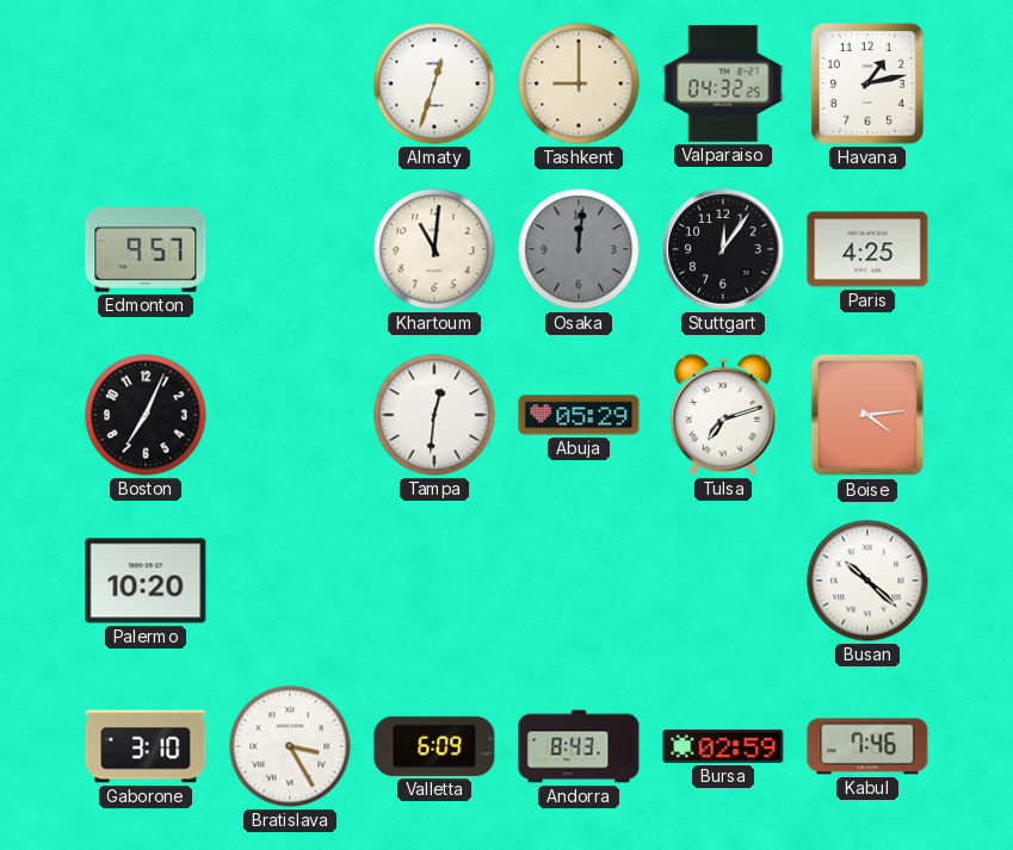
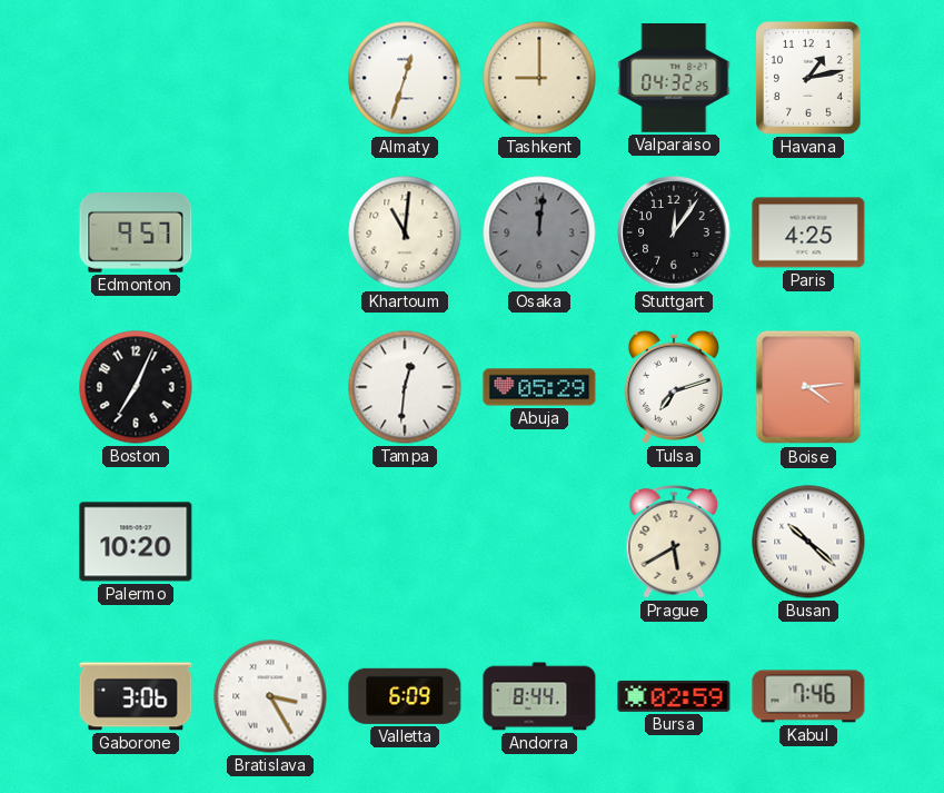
Prague: none -> 5:40
Gaborone: 3:10 -> 3:06
Andorra: 8:43 -> 8:44
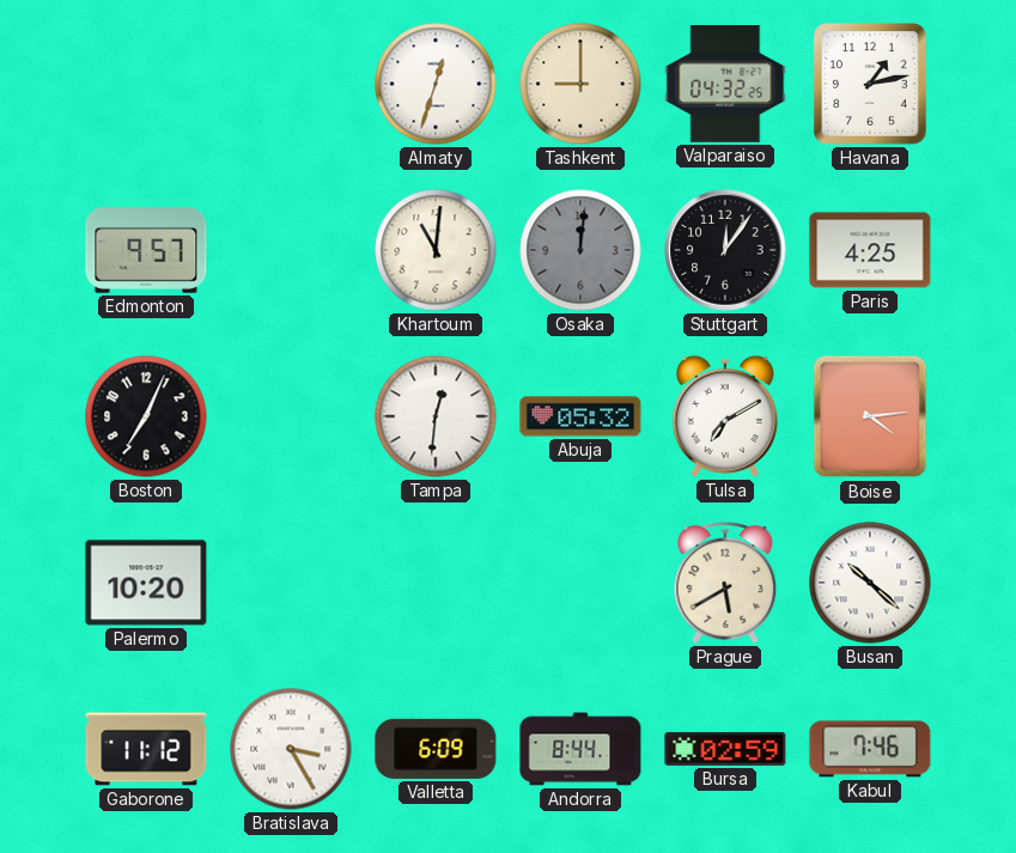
Abuja: 05:29 -> 05:32
Tulsa: 7:12 -> 7:10
Gaborone: 3:06 -> 11:12
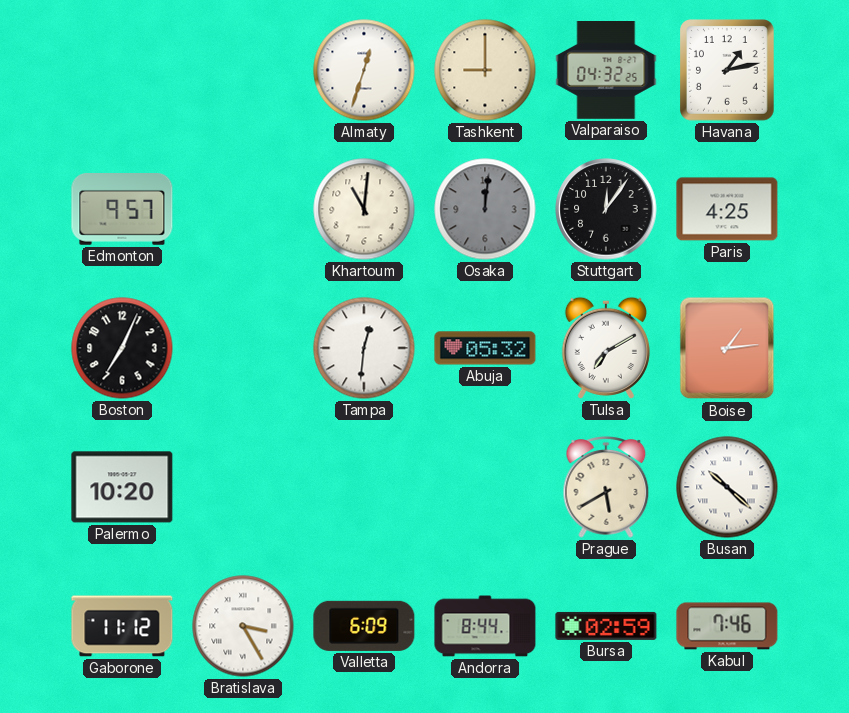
Boise: 4:14 -> 1:14
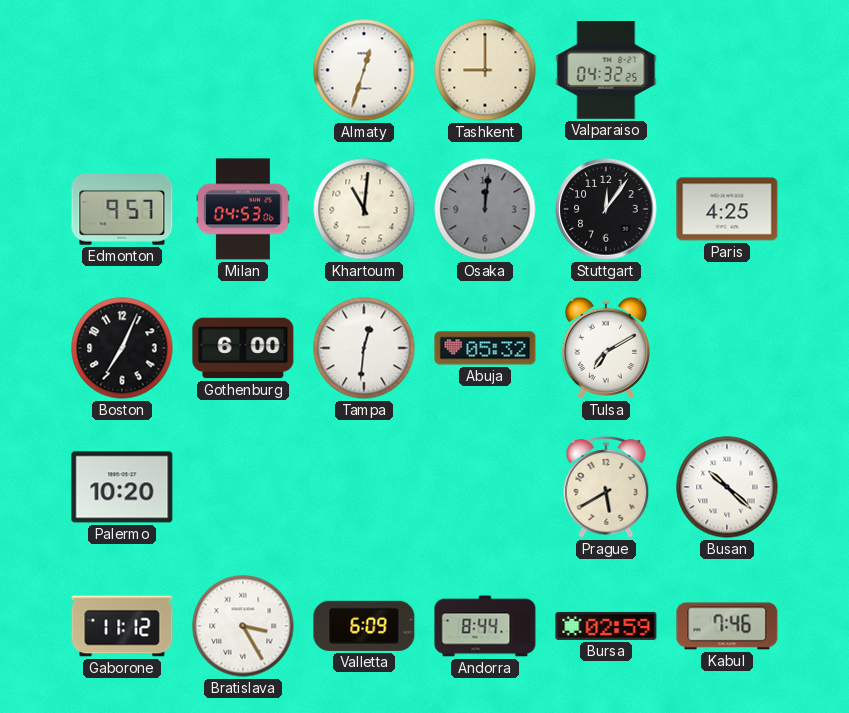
Havana: 1:13 -> none
Milan: none -> 04:53
Gothenburg: none -> 6:00
Boise: 1:14 -> none
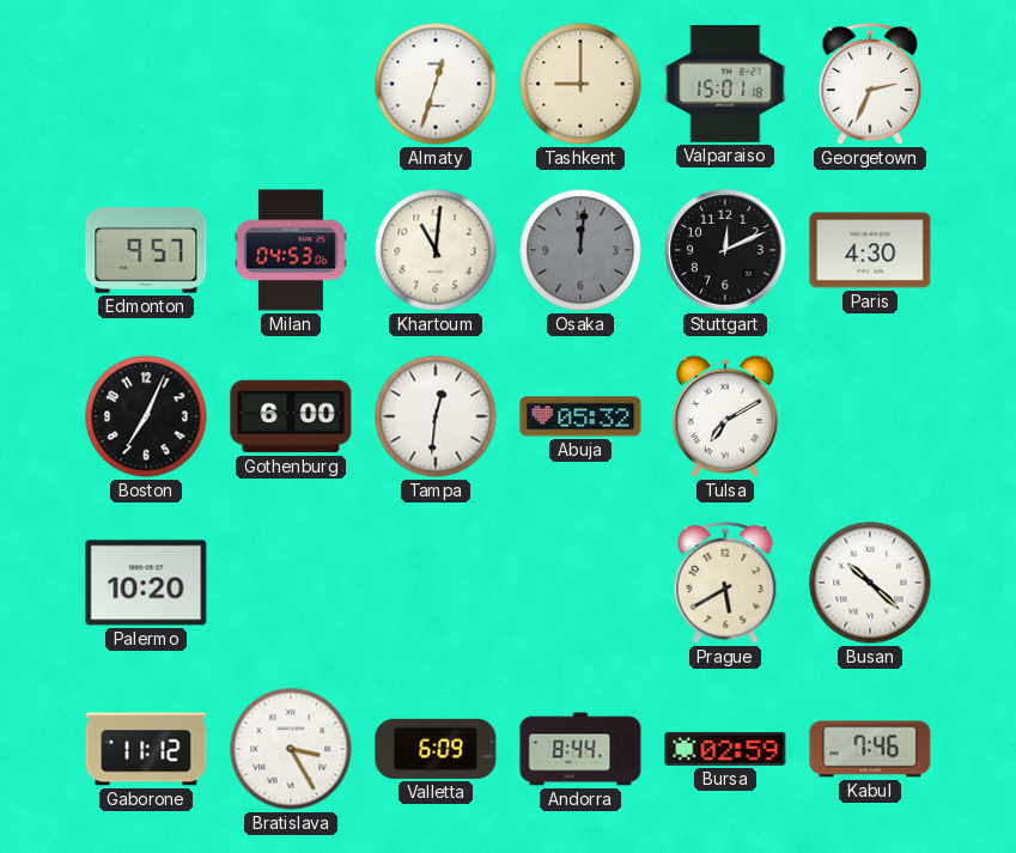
Valparaiso: 04:32 -> 15:01
Georgetown: none -> 2:34
Stuttgart: 12:06 -> 12:11
Paris: 4:25 -> 4:30
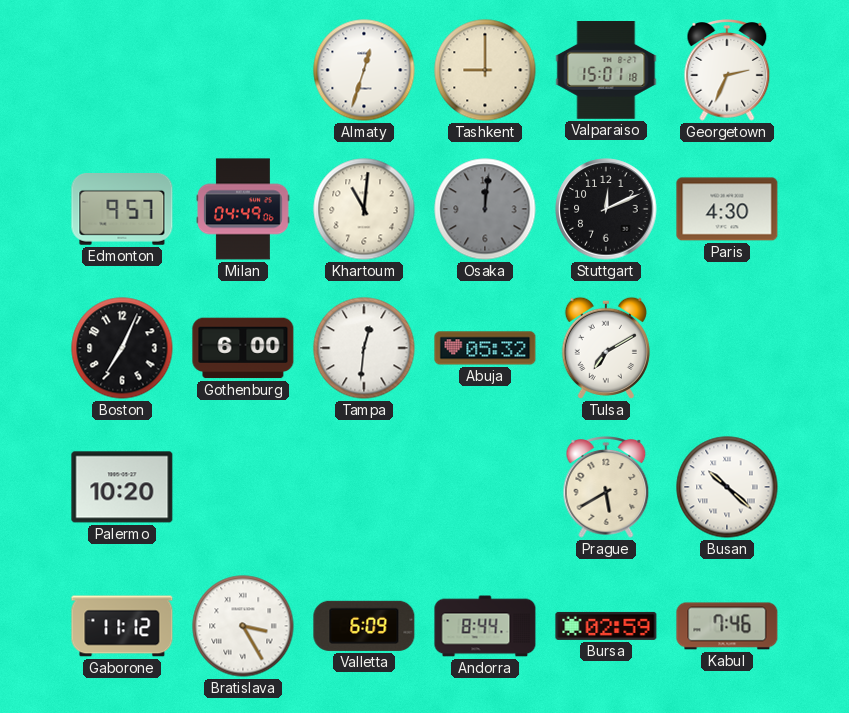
Milan: 04:53 -> 04:49
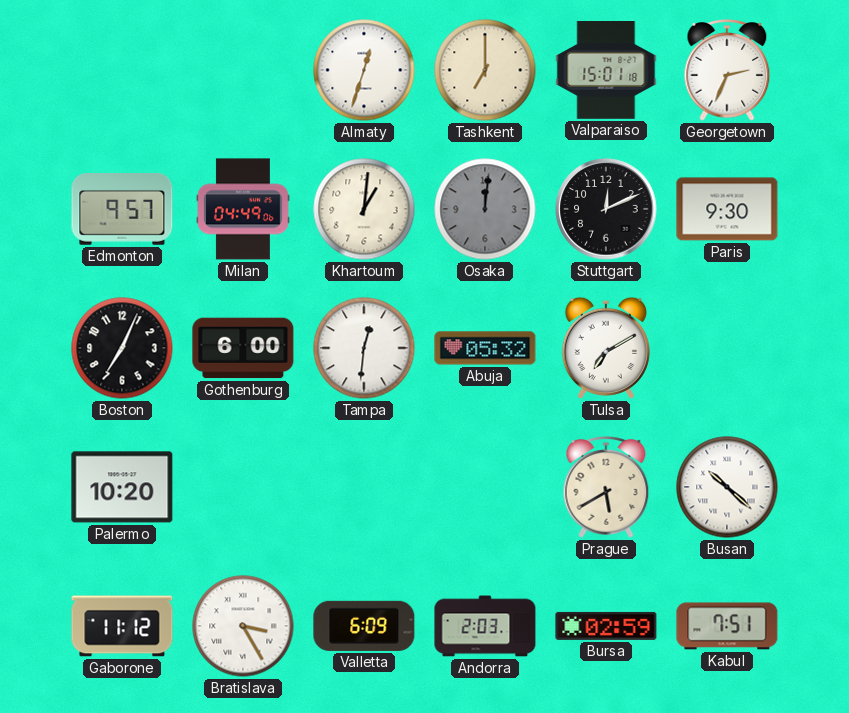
Tashkent: 9:00 -> 7:00
Khartoum: 11:01 -> 1:01
Paris: 4:30 -> 9:30
Andorra: 8:44 -> 2:03
Kabul: 7:46 -> 7:51
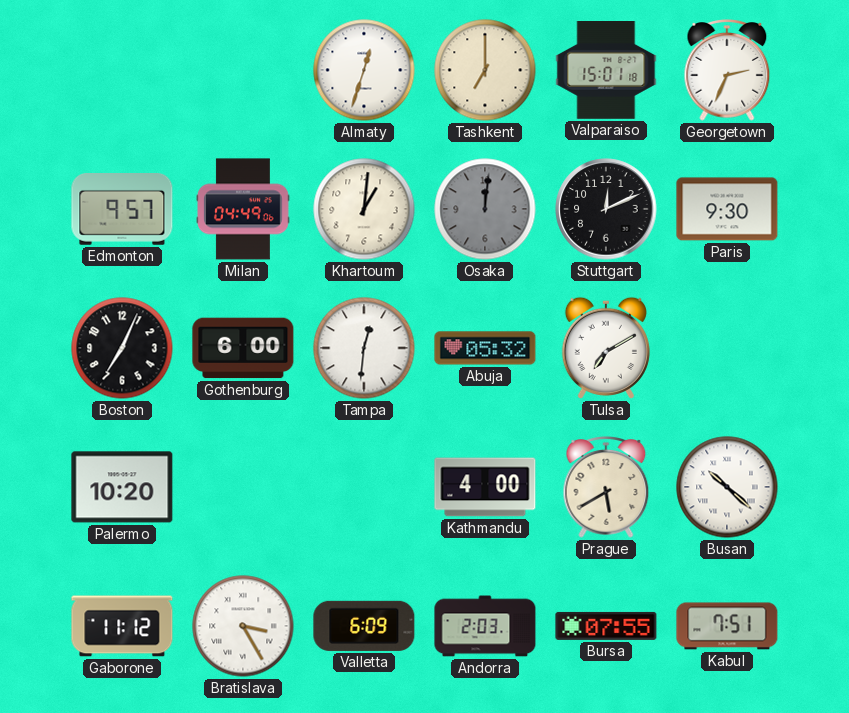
Kathmandu: none -> 4:00
Bursa: 02:59 -> 07:55
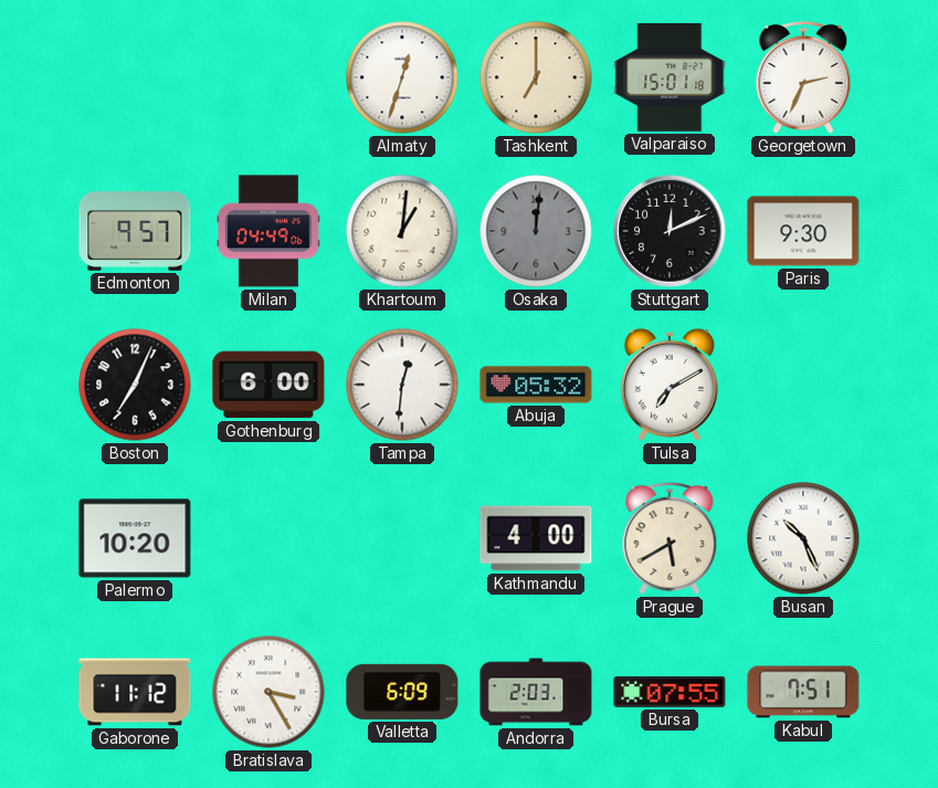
Busan: 10:22 -> 10:26
